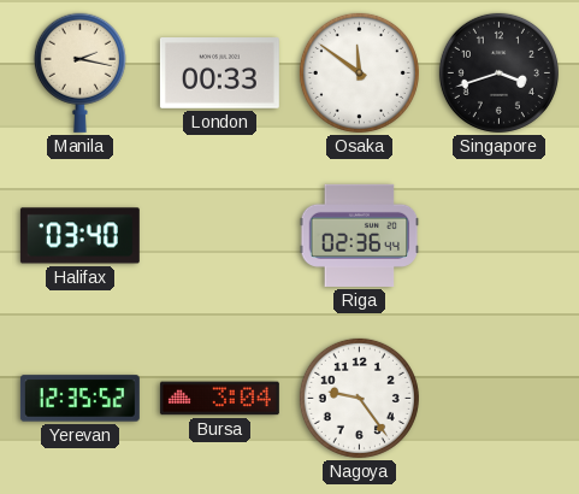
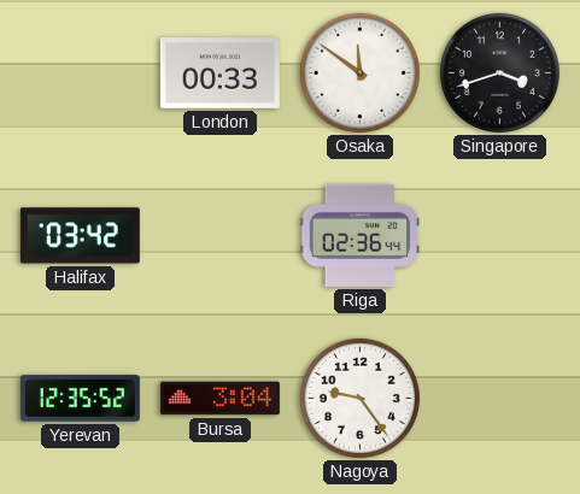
Manila: 2:17 -> none
Halifax: 03:40 -> 03:42
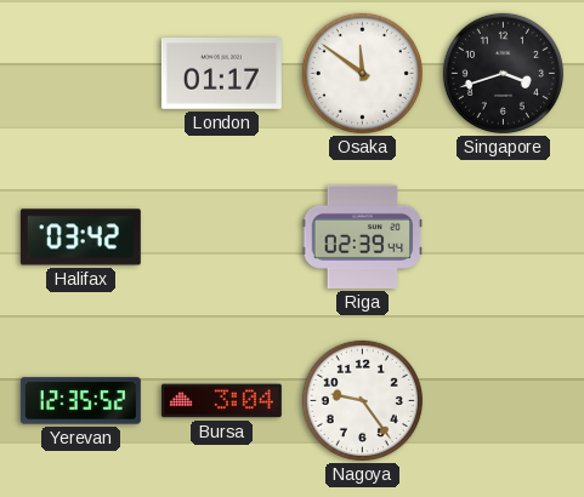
London: 00:33 -> 01:17
Riga: 02:36 -> 02:39
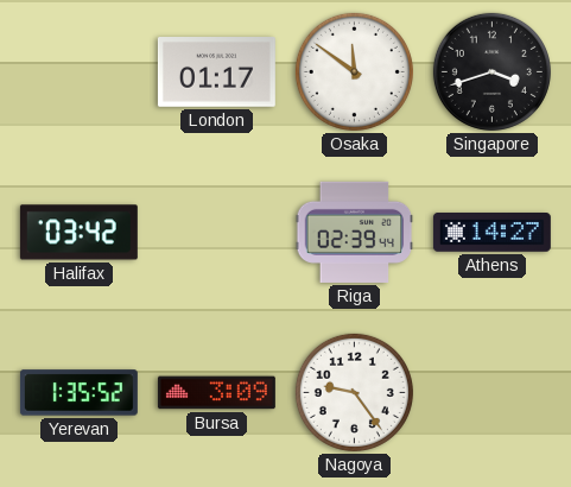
Athens: none -> 14:27
Yerevan: 12:35 -> 1:35
Bursa: 3:04 -> 3:09
